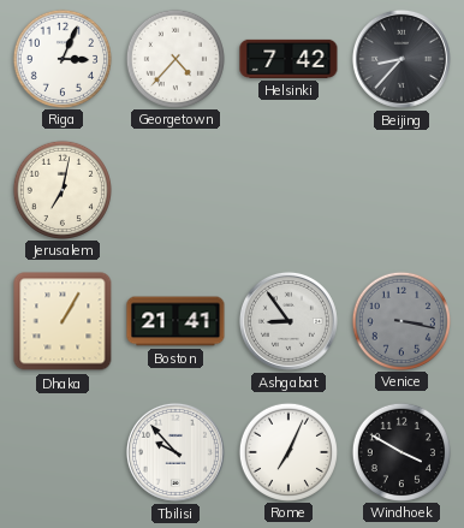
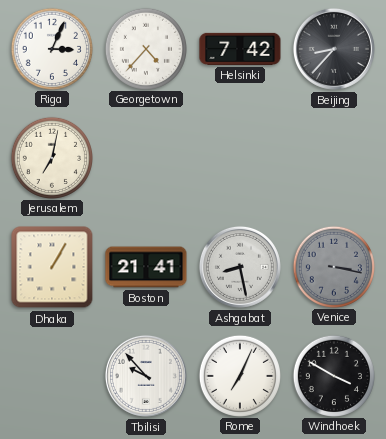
Ashgabat: 8:54 -> 8:28
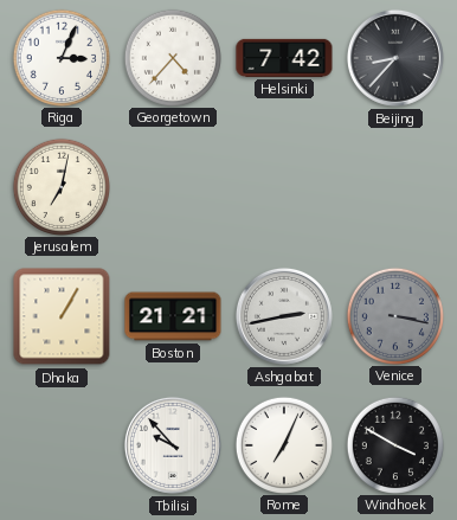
Boston: 21:41 -> 21:21
Ashgabat: 8:28 -> 2:43
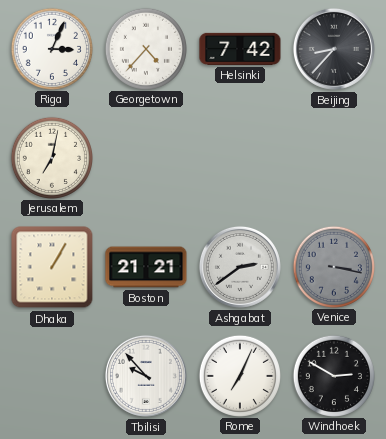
Ashgabat: 2:43 -> 2:39
Windhoek: 3:50 -> 2:50
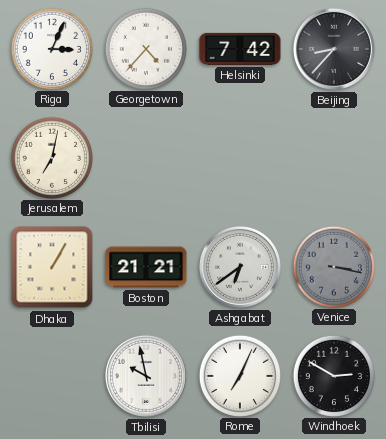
Ashgabat: 2:39 -> 6:39
Tbilisi: 9:53 -> 9:58
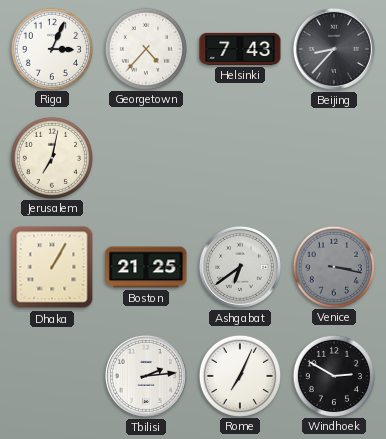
Helsinki: 7:42 -> 7:43
Boston: 21:21 -> 21:25
Tbilisi: 9:58 -> 2:14
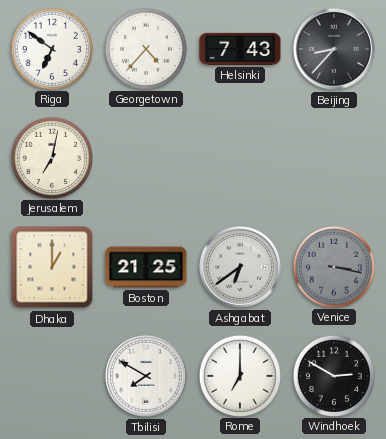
Riga: 3:04 -> 6:51
Dhaka: 1:05 -> 1:00
Tbilisi: 2:14 -> 7:50
Rome: 7:04 -> 7:00
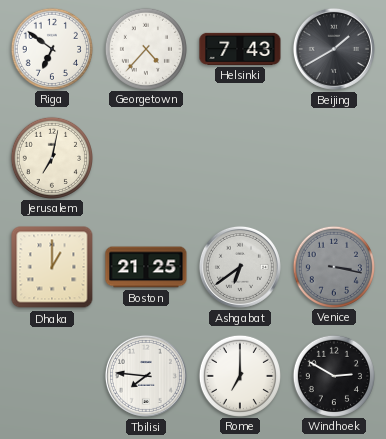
Beijing: 8:37 -> 1:40
Tbilisi: 7:50 -> 7:46
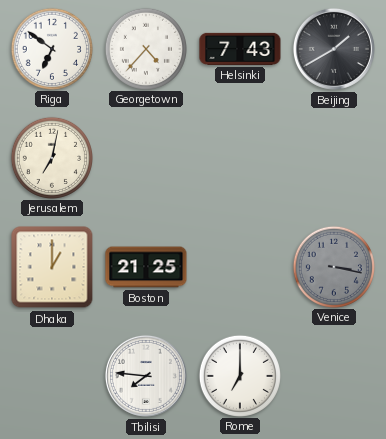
Ashgabat: 6:39 -> none
Windhoek: 2:50 -> none
